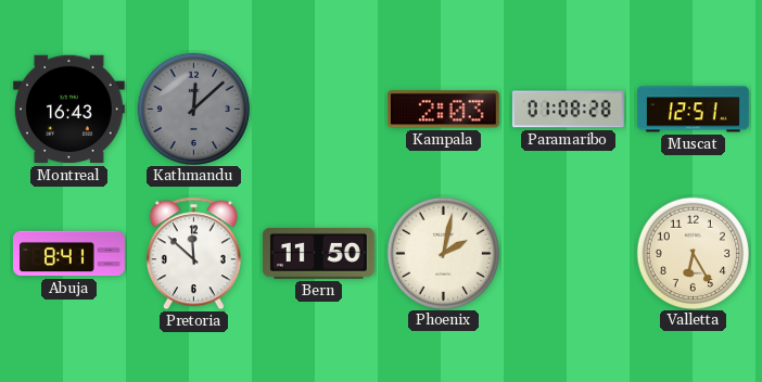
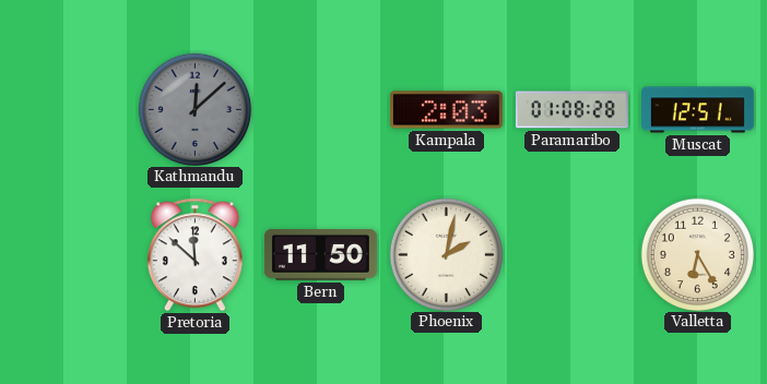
Montreal: 16:43 -> none
Abuja: 8:41 -> none
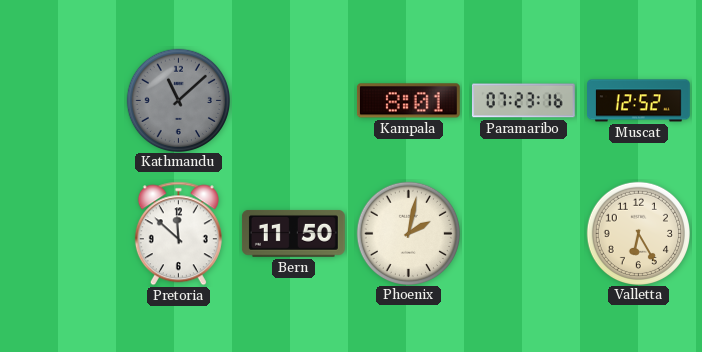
Kathmandu: 12:08 -> 11:08
Kampala: 2:03 -> 8:01
Paramaribo: 01:08 -> 07:23
Muscat: 12:51 -> 12:52
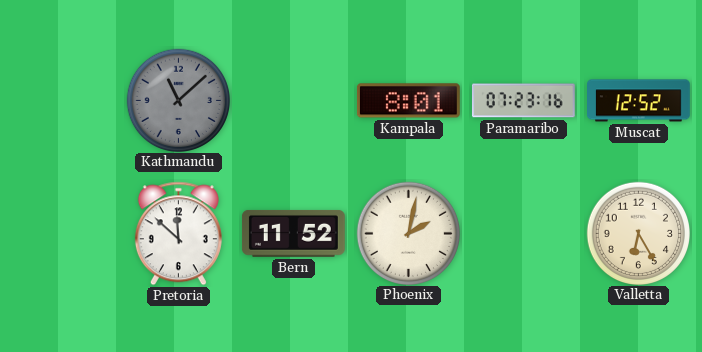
Bern: 11:50 -> 11:52
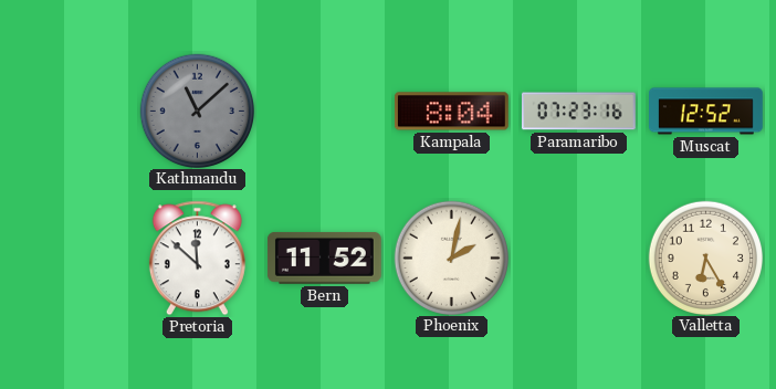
Kampala: 8:01 -> 8:04
